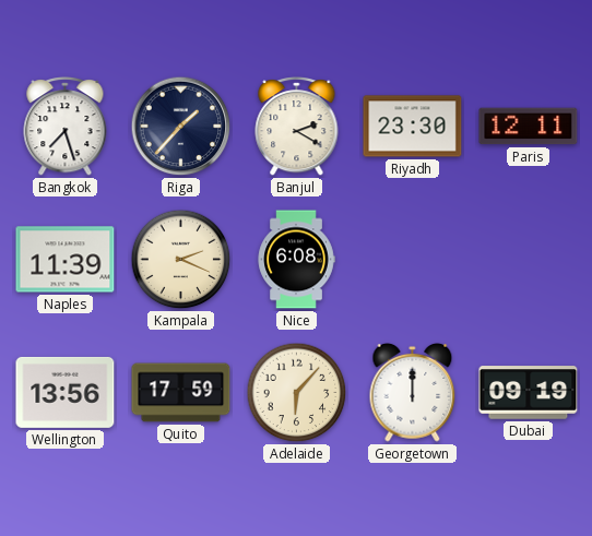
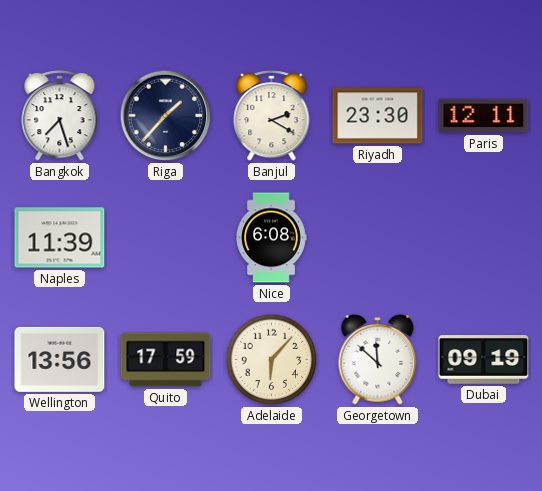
Kampala: 2:19 -> none
Georgetown: 12:00 -> 11:52
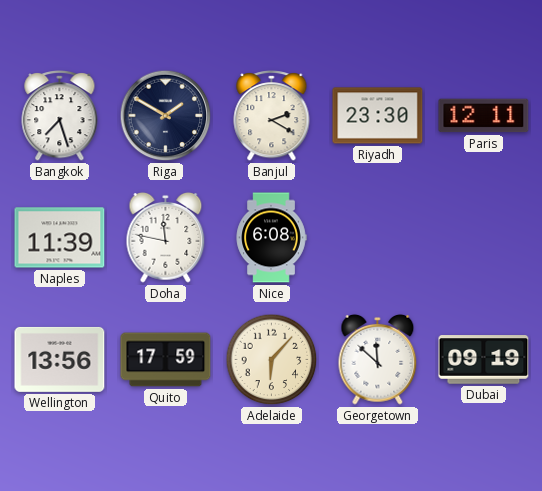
Riga: 1:37 -> 1:50
Doha: none -> 11:47
